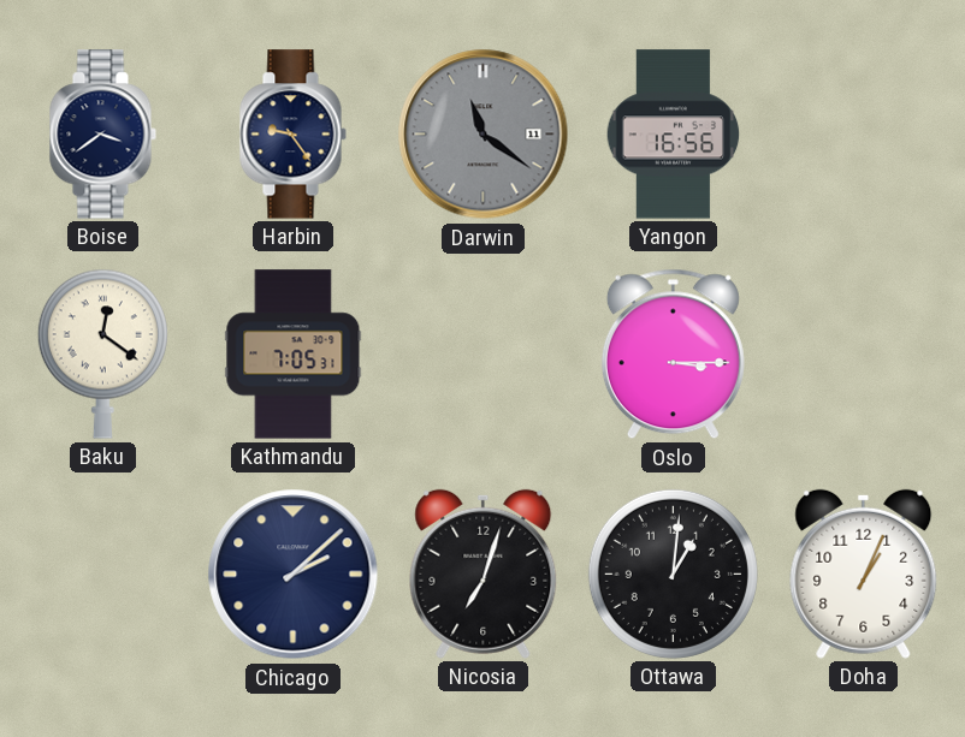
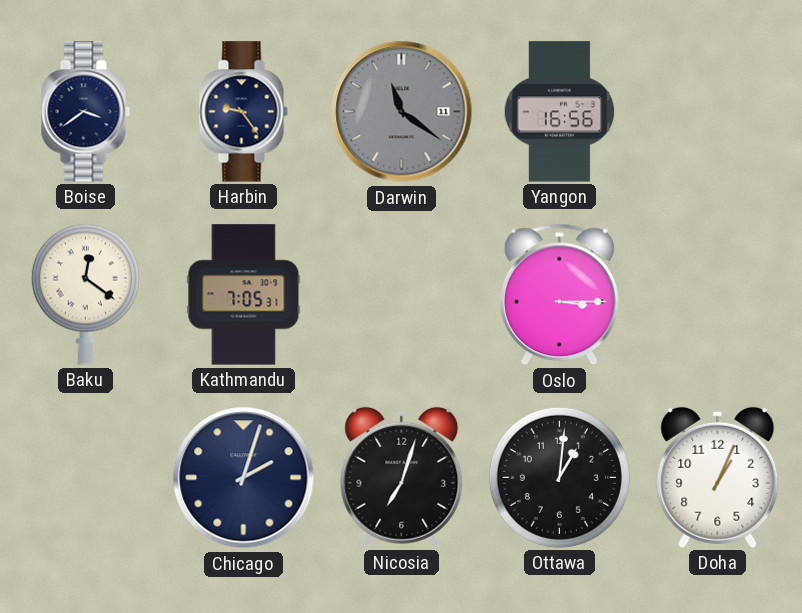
Chicago: 2:08 -> 2:03
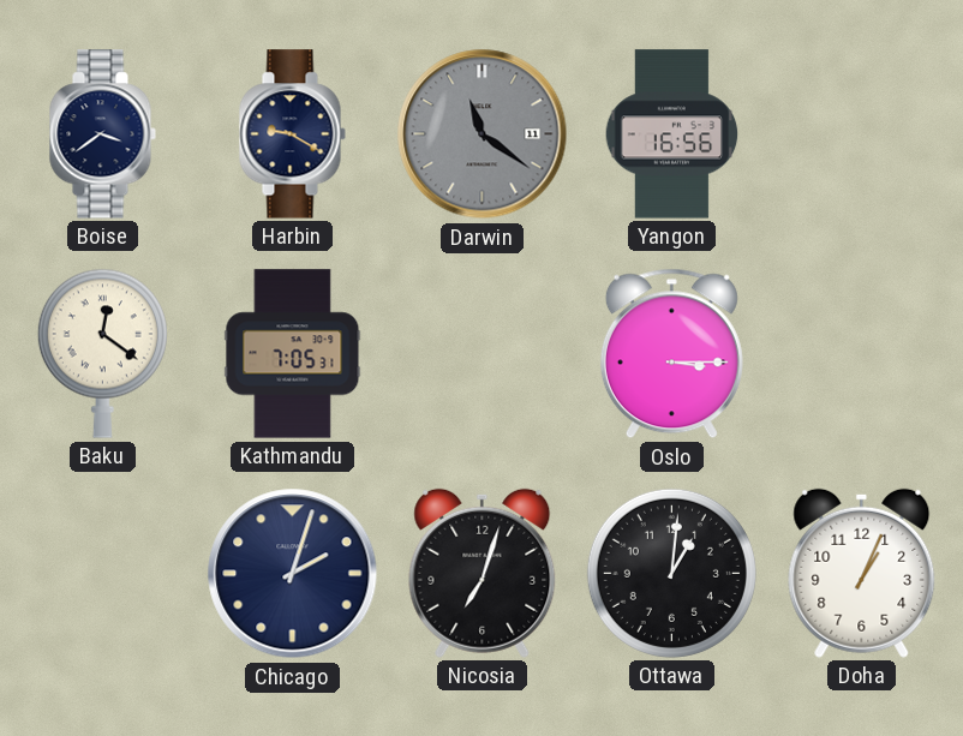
Harbin: 9:24 -> 9:20
